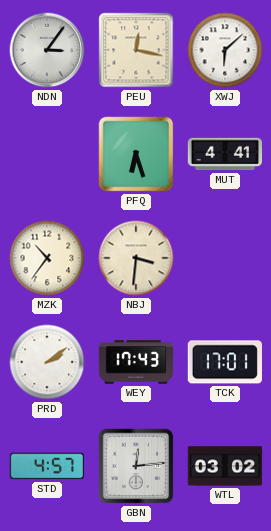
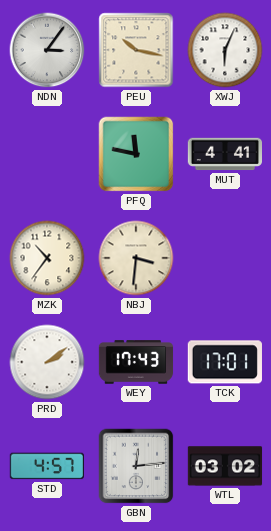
PEU: 12:17 -> 10:17
XWJ: 6:08 -> 6:04
PFQ: 6:27 -> 11:47
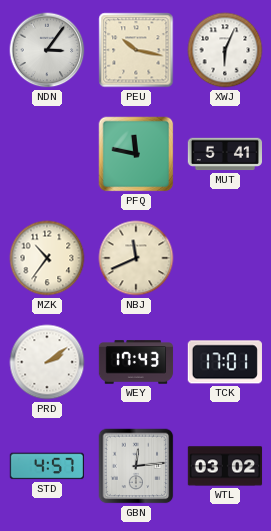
MUT: 4:41 -> 5:41
NBJ: 3:31 -> 11:41
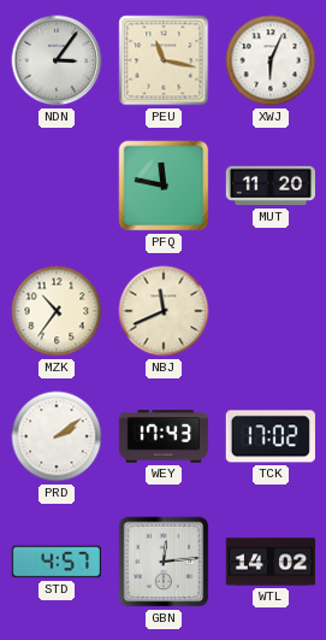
PEU: 10:17 -> 11:17
MUT: 5:41 -> 11:20
TCK: 17:01 -> 17:02
WTL: 03:02 -> 14:02
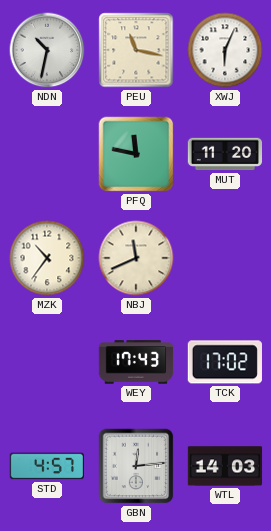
NDN: 3:06 -> 10:32
PRD: 2:09 -> none
WTL: 14:02 -> 14:03
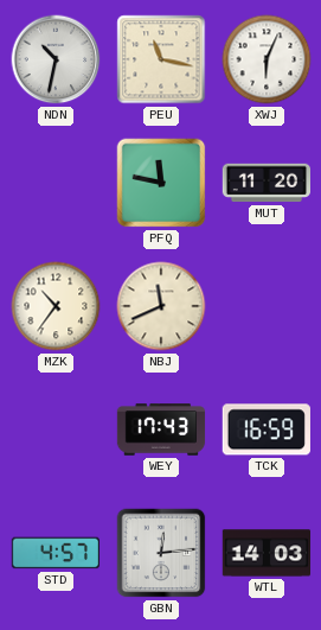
TCK: 17:02 -> 16:59
